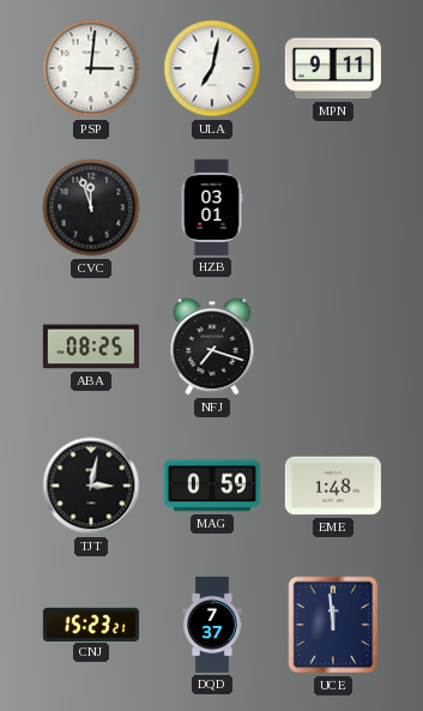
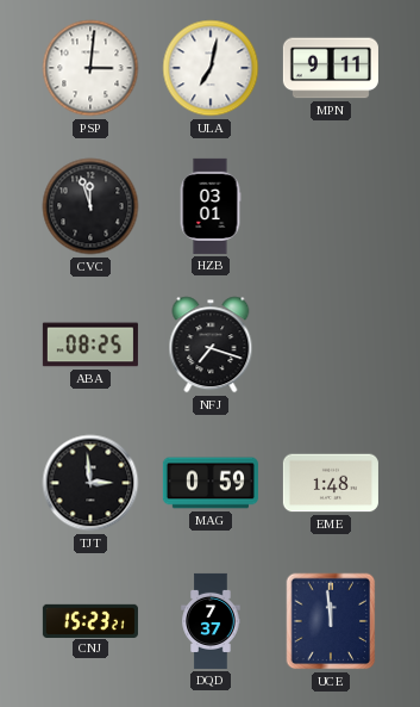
TJT: 3:02 -> 2:59
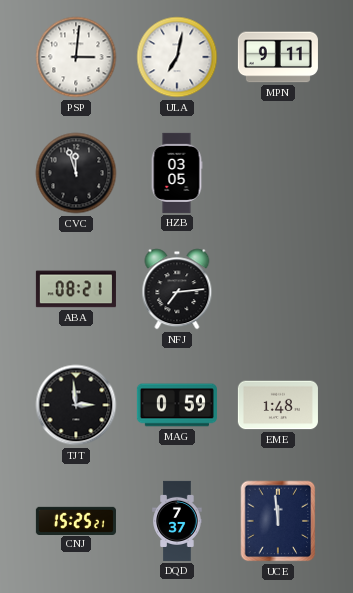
HZB: 03:01 -> 03:05
ABA: 08:25 -> 08:21
NFJ: 7:18 -> 7:14
CNJ: 15:23 -> 15:25
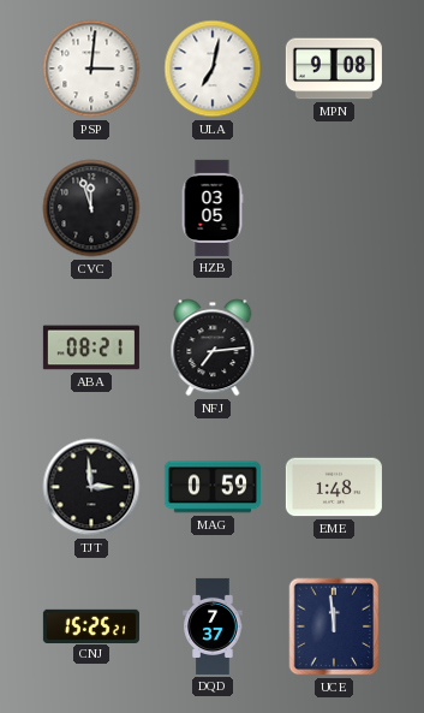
MPN: 9:11 -> 9:08
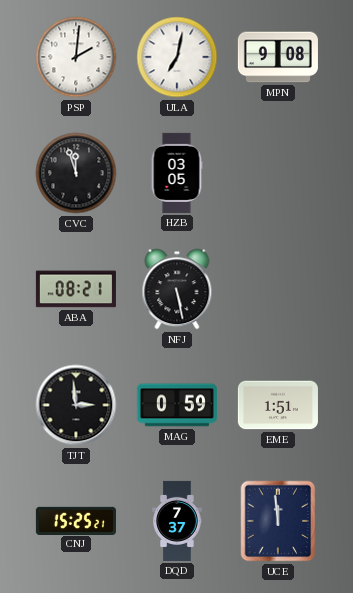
PSP: 3:01 -> 2:01
NFJ: 7:14 -> 5:28
EME: 1:48 -> 1:51
